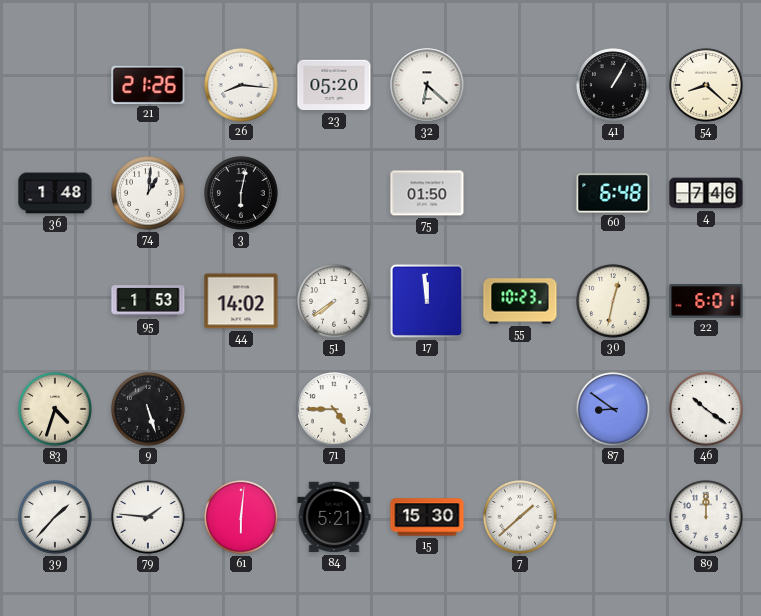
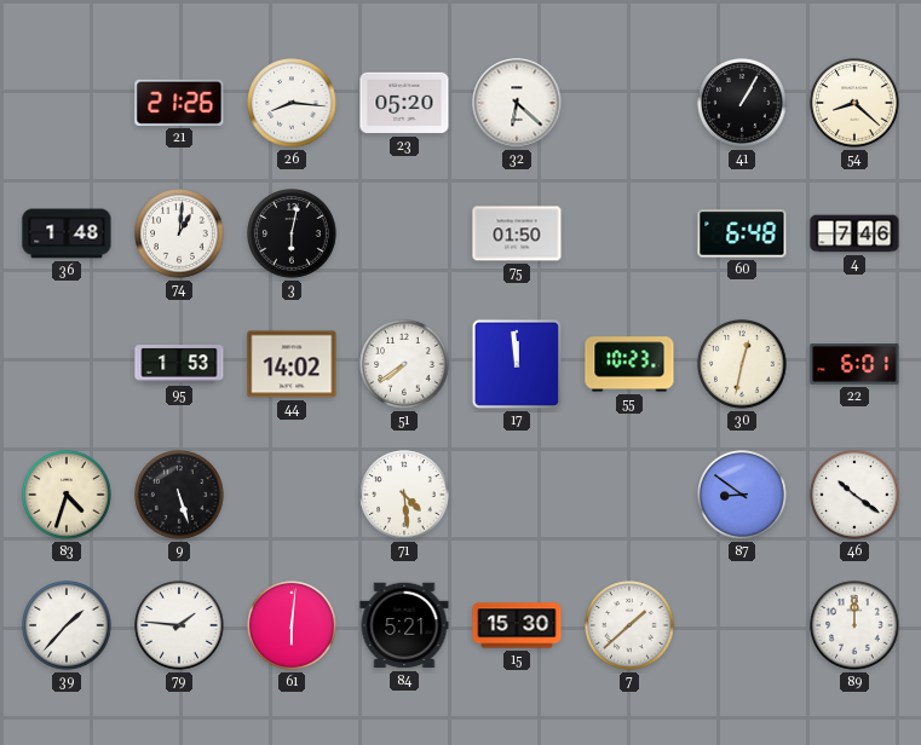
71: 4:45 -> 4:29
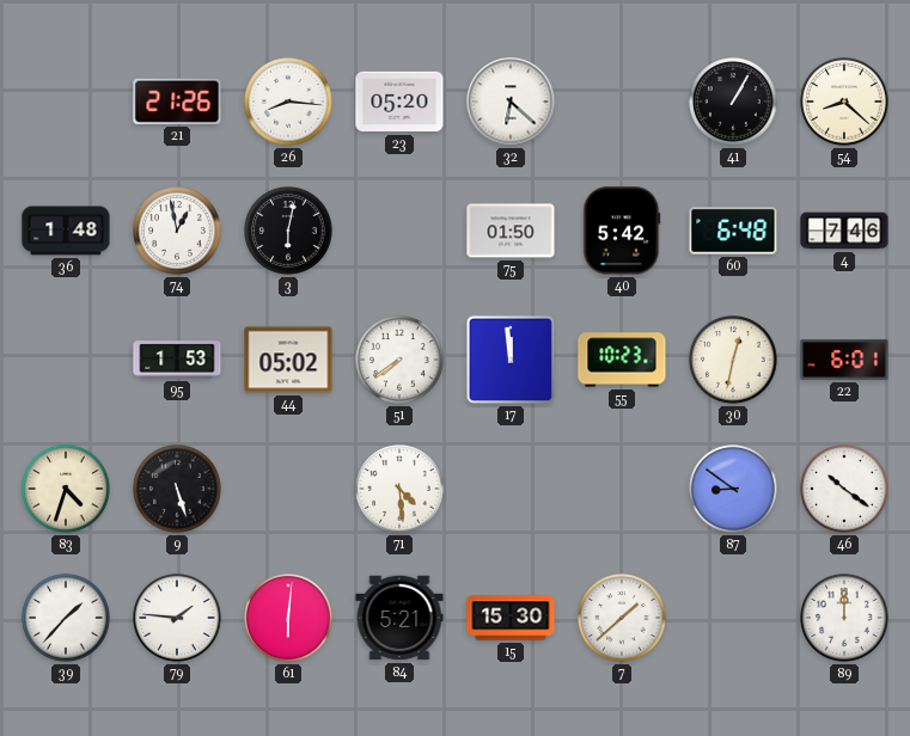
74: 1:01 -> 12:58
40: none -> 5:42
44: 14:02 -> 05:02
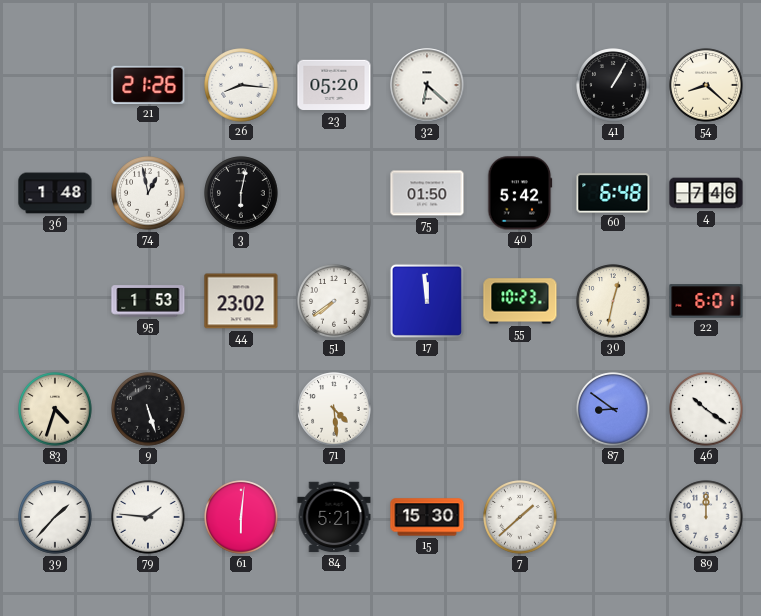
44: 05:02 -> 23:02
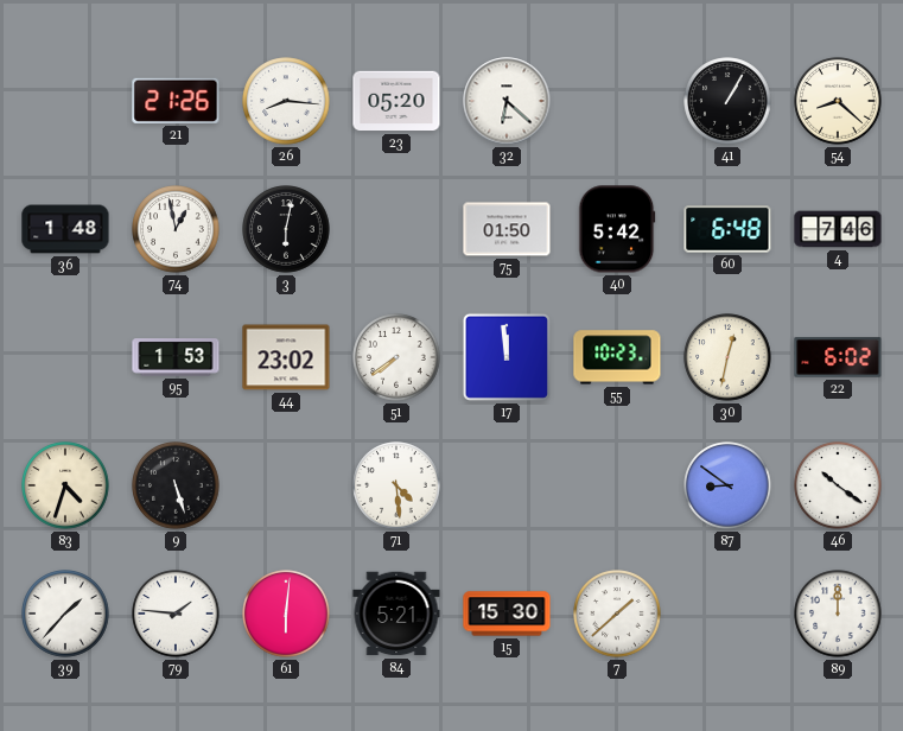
22: 6:01 -> 6:02
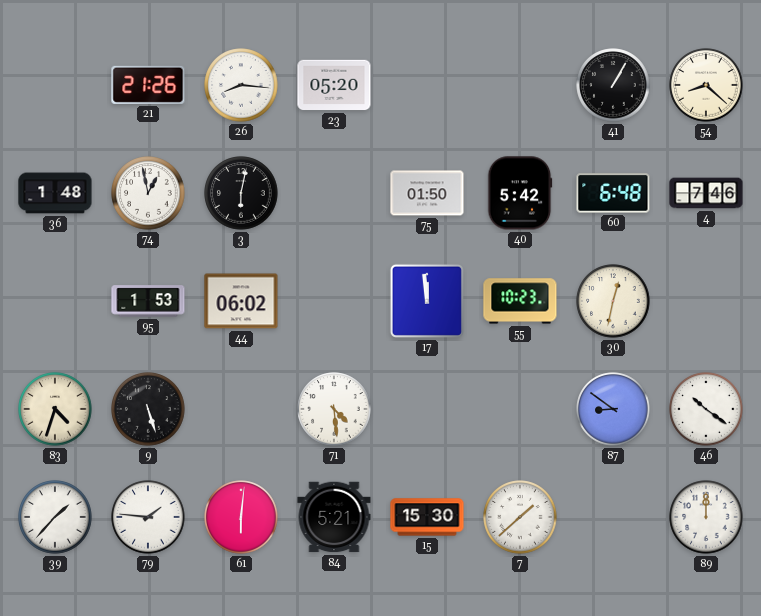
32: 6:22 -> none
44: 23:02 -> 06:02
51: 7:39 -> none
22: 6:02 -> none
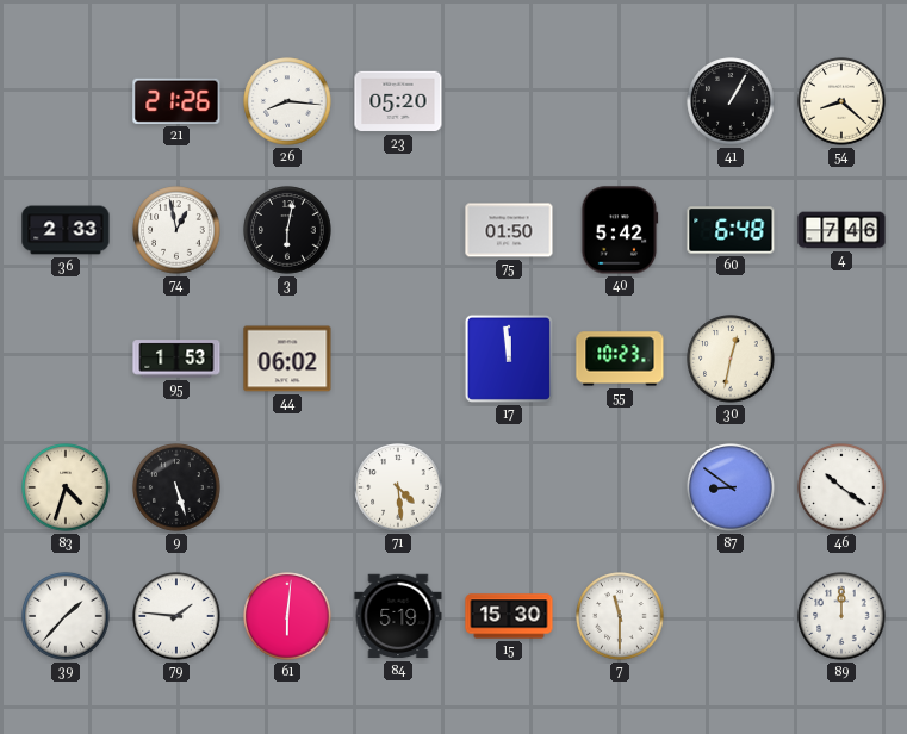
36: 1:48 -> 2:33
84: 5:21 -> 5:19
7: 1:38 -> 11:30
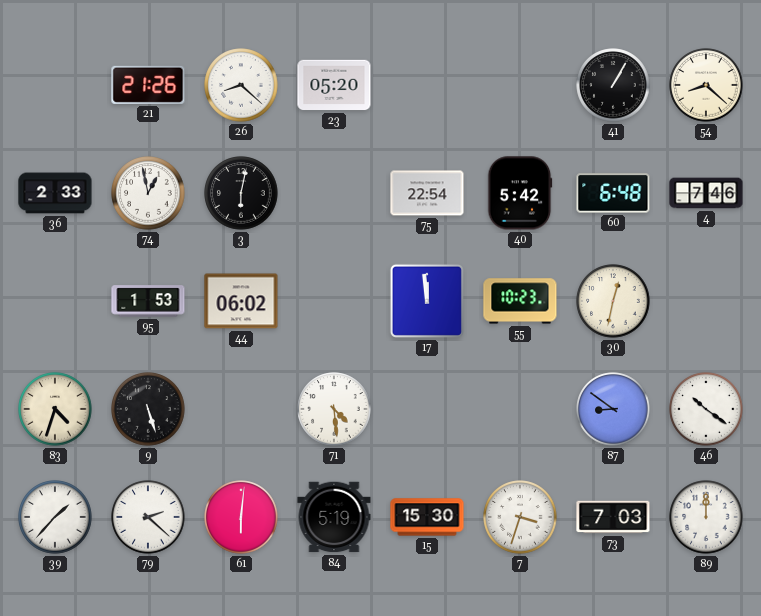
26: 8:16 -> 8:22
75: 01:50 -> 22:54
79: 1:46 -> 2:22
7: 11:30 -> 3:33
73: none -> 7:03
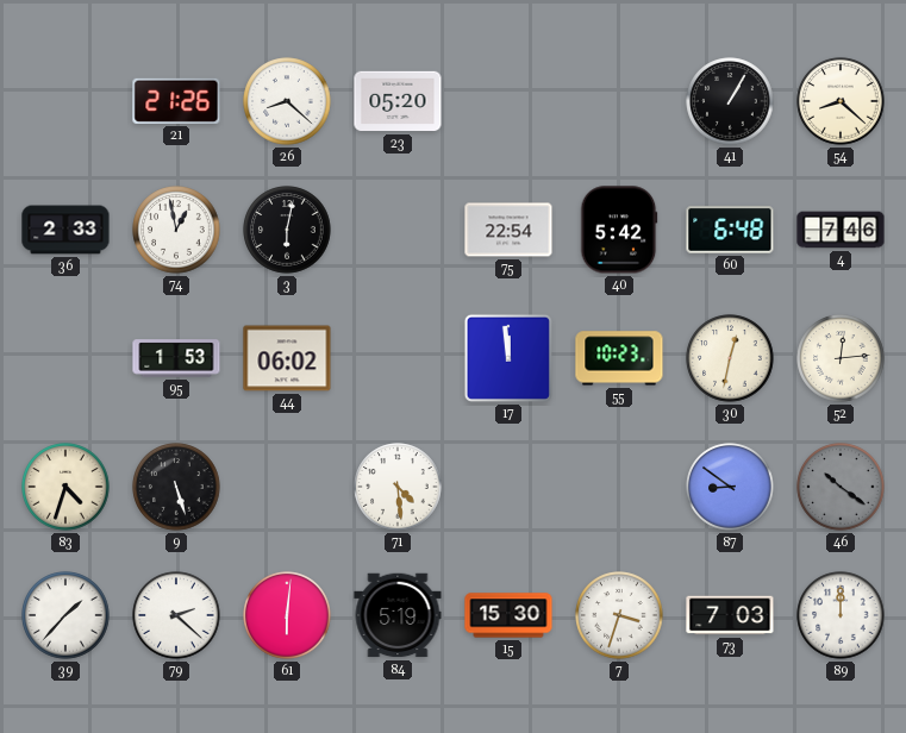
52: none -> 12:14
46 dial: white -> grey
